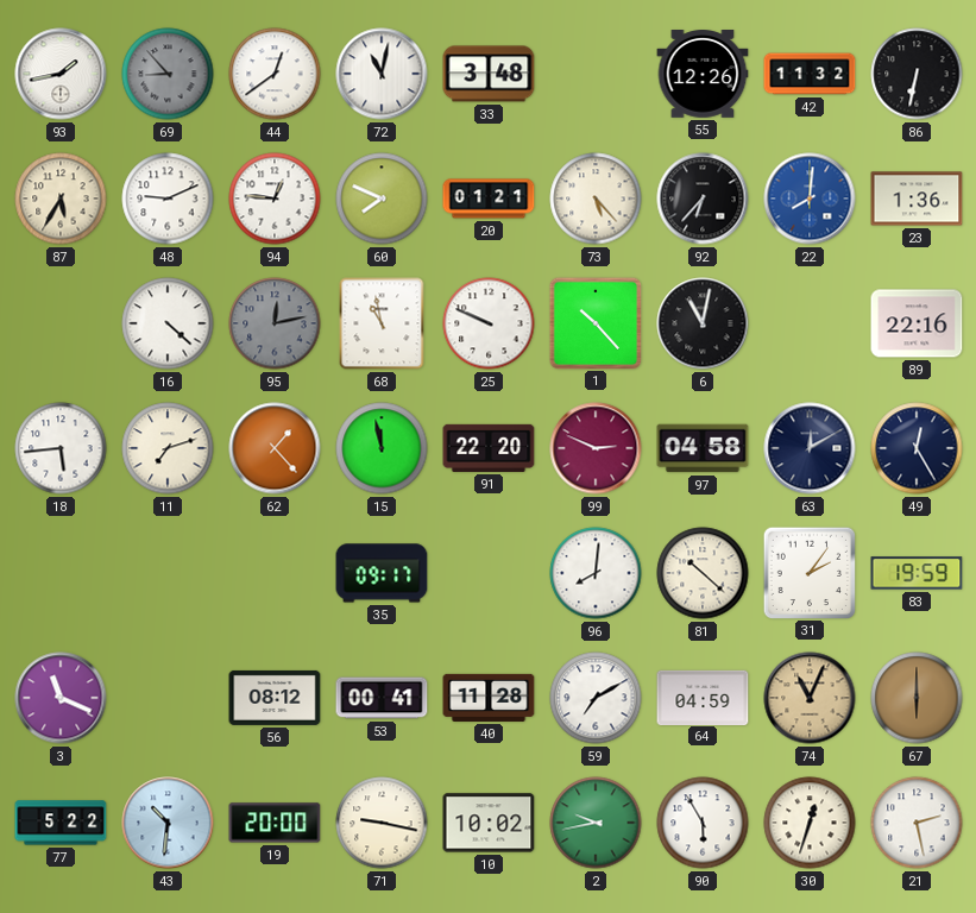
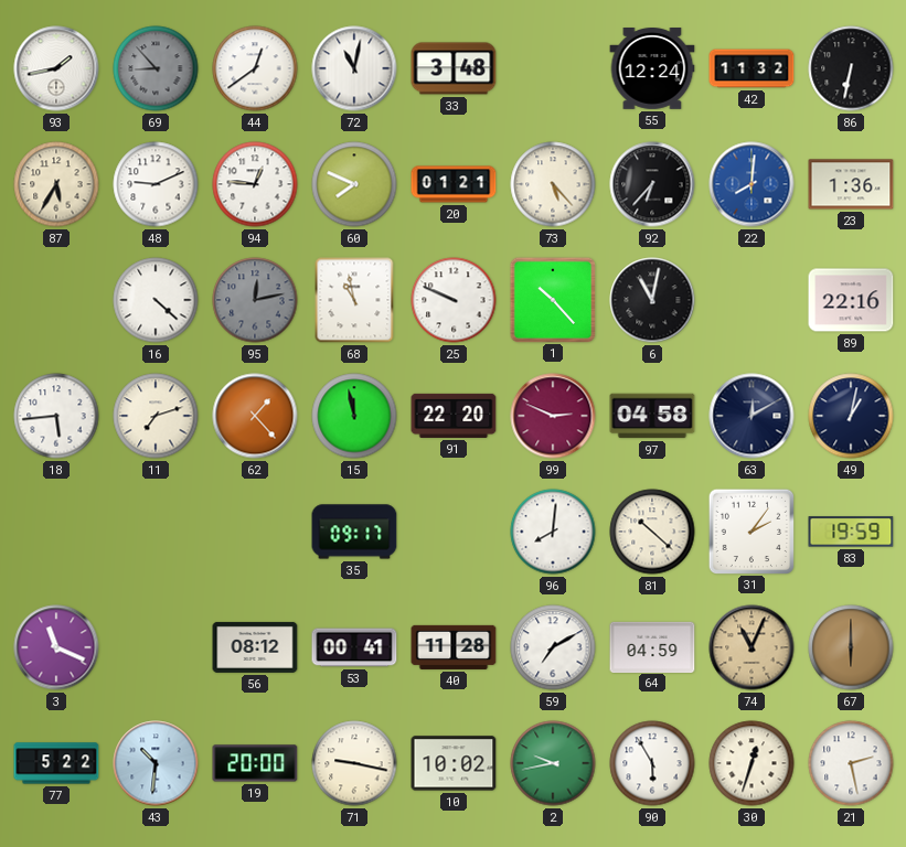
55: 12:26 -> 12:24
49: 12:25 -> 1:02
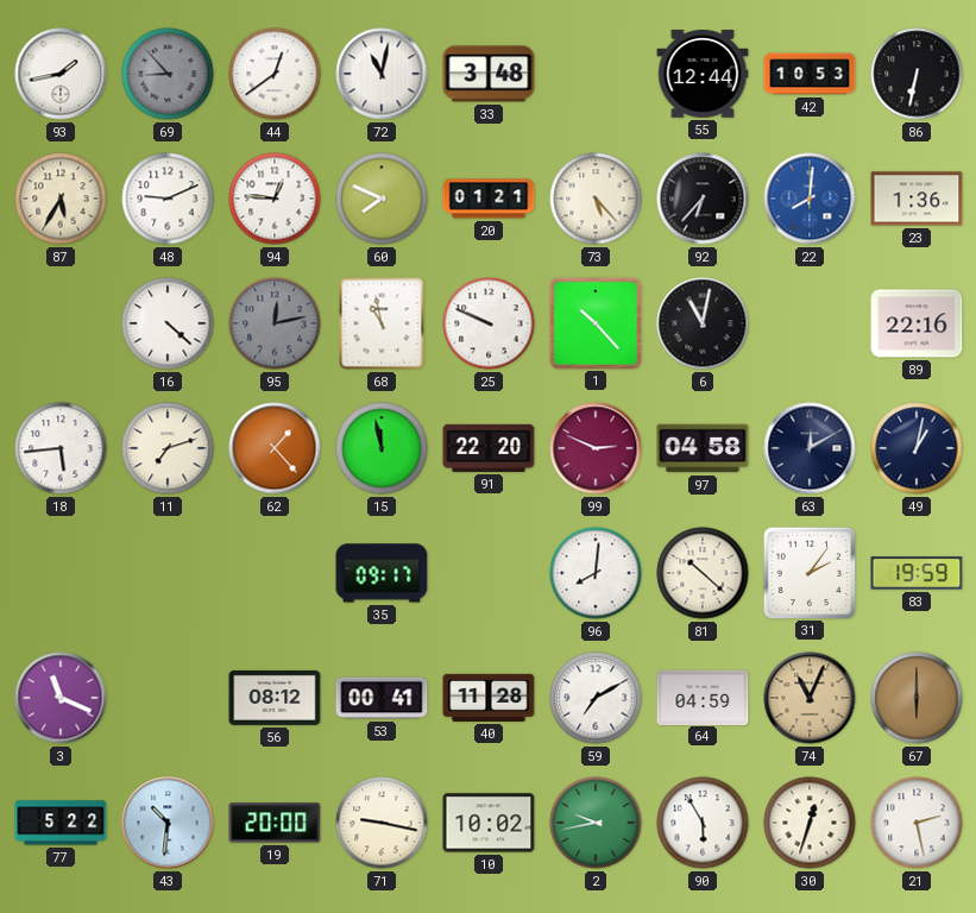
55: 12:24 -> 12:44
42: 11:32 -> 10:53
